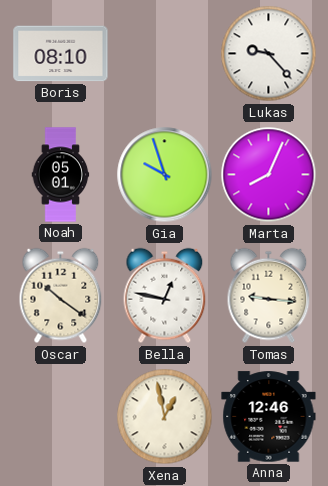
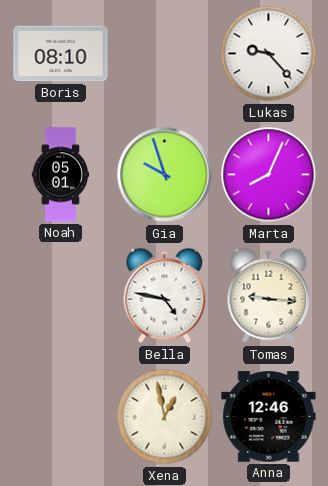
Oscar: 10:21 -> none
Bella: 12:47 -> 4:47
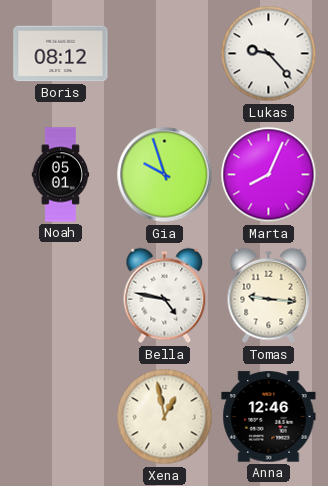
Boris: 08:10 -> 08:12
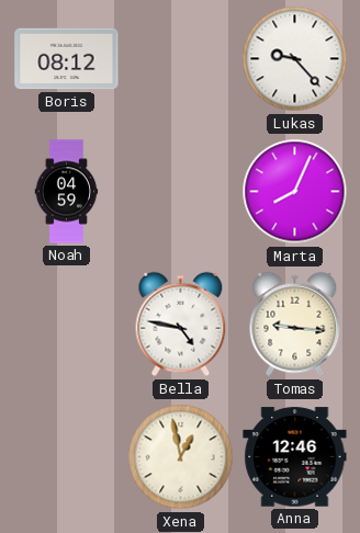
Noah: 05:01 -> 04:59
Gia: 9:57 -> none
